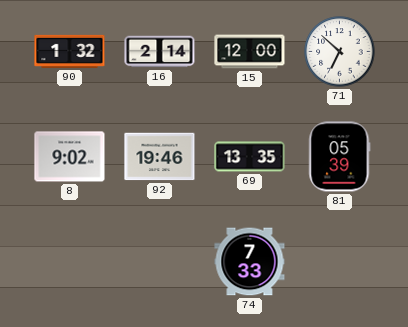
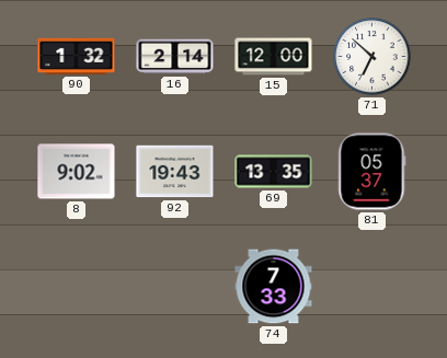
92: 19:46 -> 19:43
81: 05:39 -> 05:37
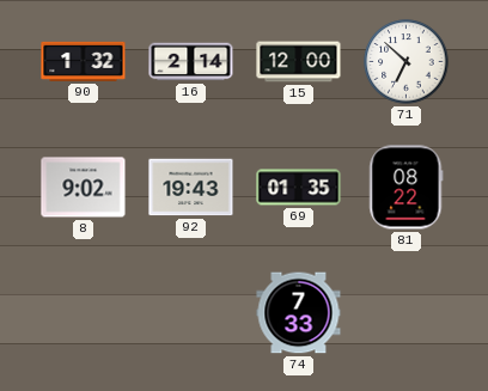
69: 13:35 -> 01:35
81: 05:37 -> 08:22
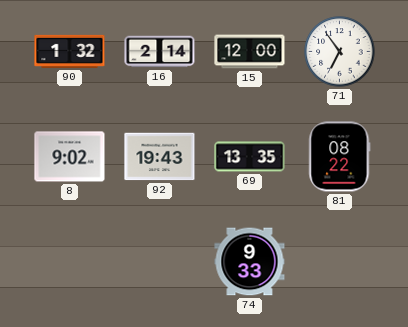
71: 6:52 -> 6:54
69: 01:35 -> 13:35
74: 7:33 -> 9:33
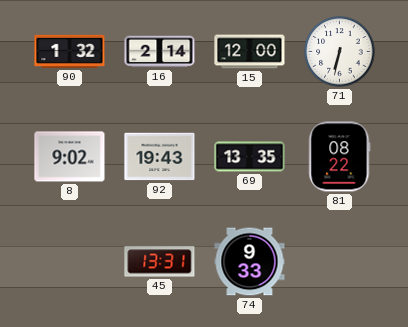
71: 6:54 -> 6:32
45: none -> 13:31
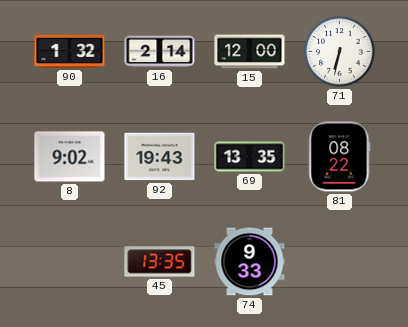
45: 13:31 -> 13:35
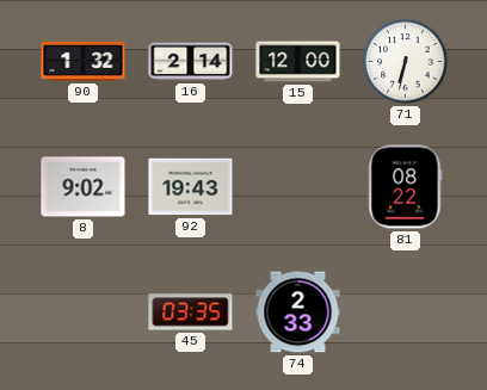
69: 13:35 -> none
45: 13:35 -> 03:35
74: 9:33 -> 2:33
